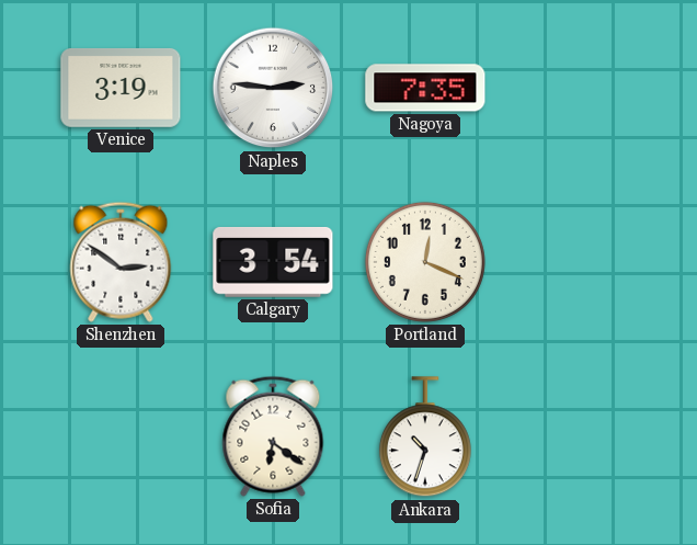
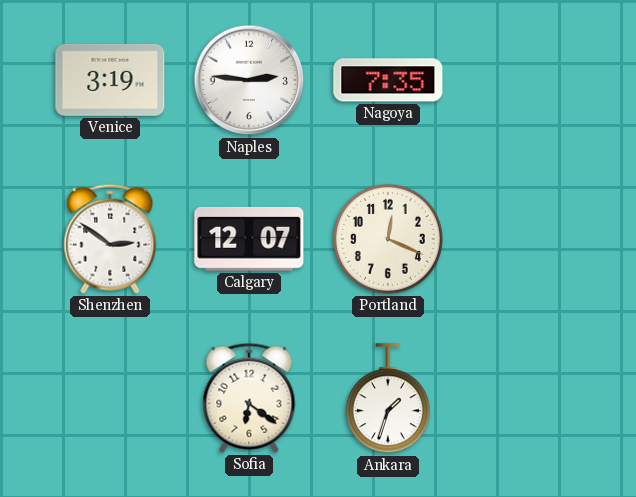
Calgary: 3:54 -> 12:07
Ankara: 10:33 -> 1:33
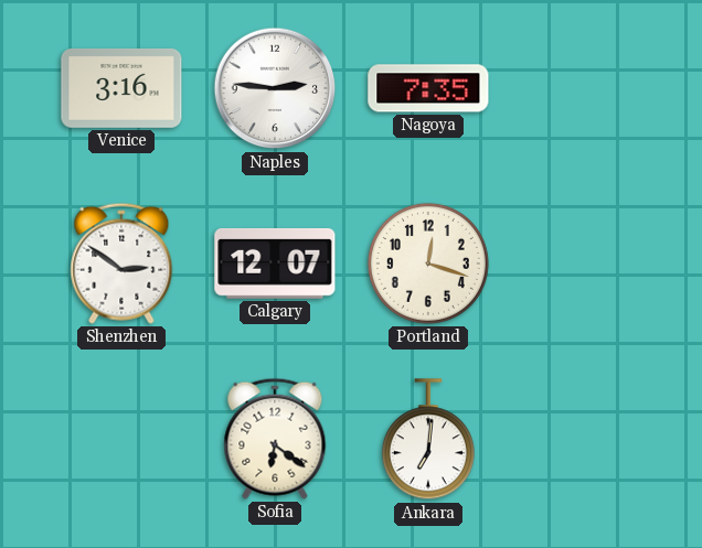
Venice: 3:19 -> 3:16
Portland: 12:19 -> 12:18
Ankara: 1:33 -> 7:01
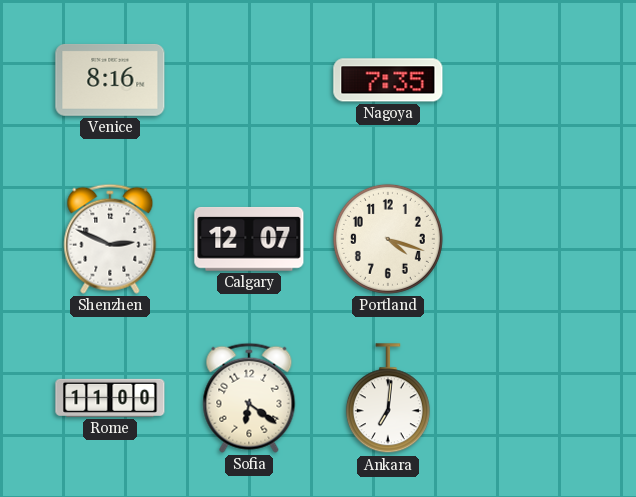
Venice: 3:16 -> 8:16
Naples: 2:46 -> none
Shenzhen: 2:51 -> 2:49
Portland: 12:18 -> 4:18
Rome: none -> 11:00
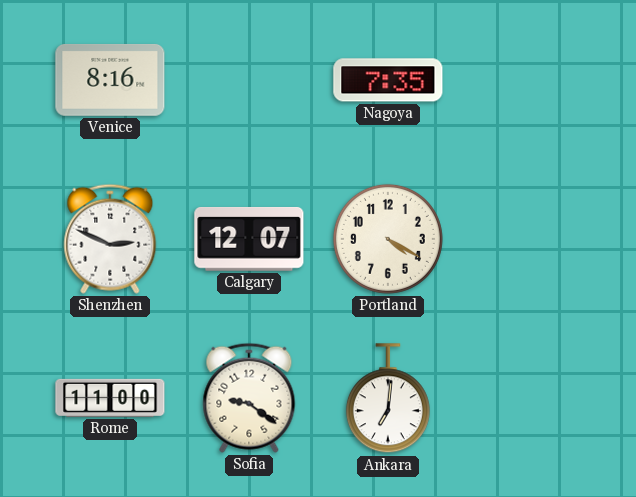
Portland: 4:18 -> 4:20
Sofia: 6:21 -> 9:21
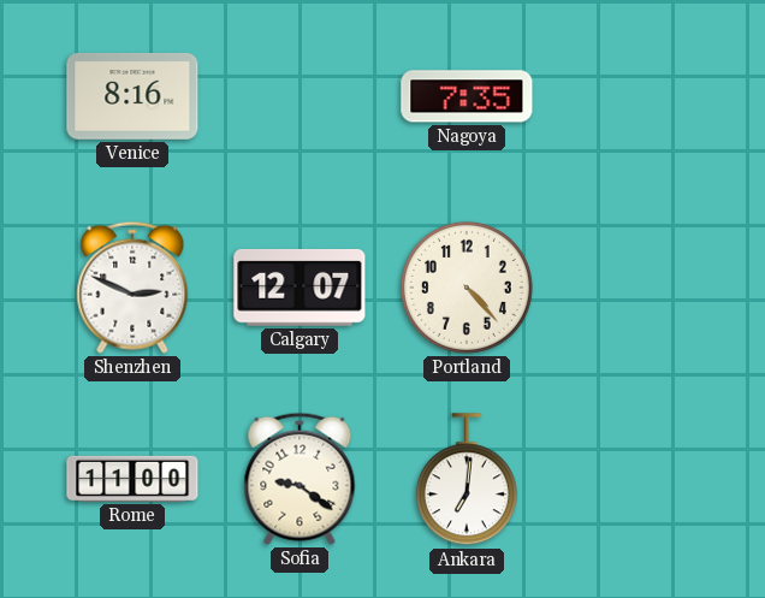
Portland: 4:20 -> 4:23
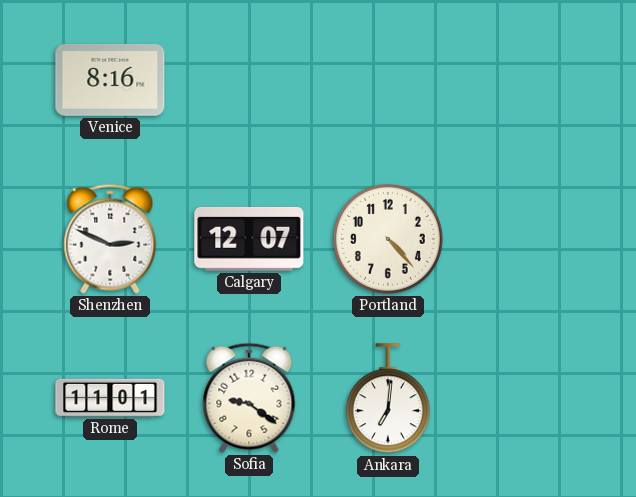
Nagoya: 7:35 -> none
Rome: 11:00 -> 11:01
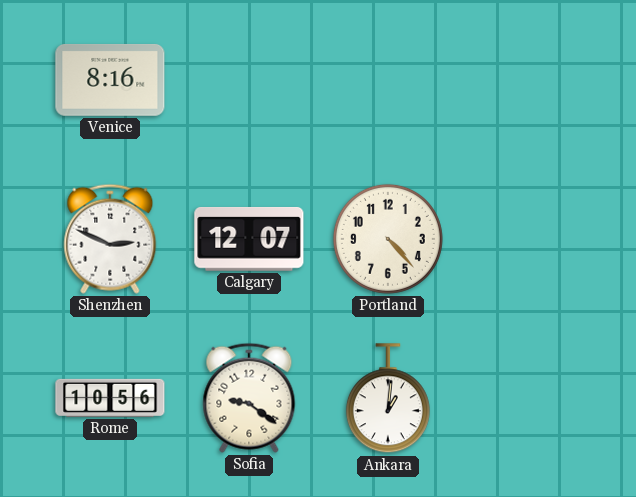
Rome: 11:01 -> 10:56
Ankara: 7:01 -> 1:01
